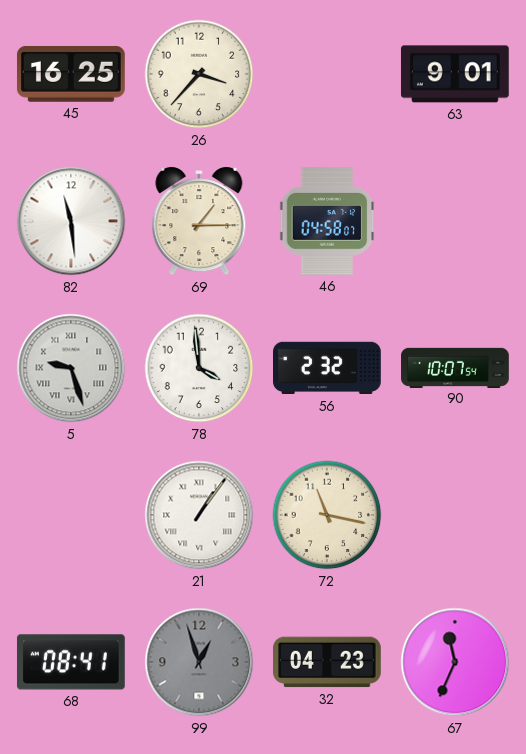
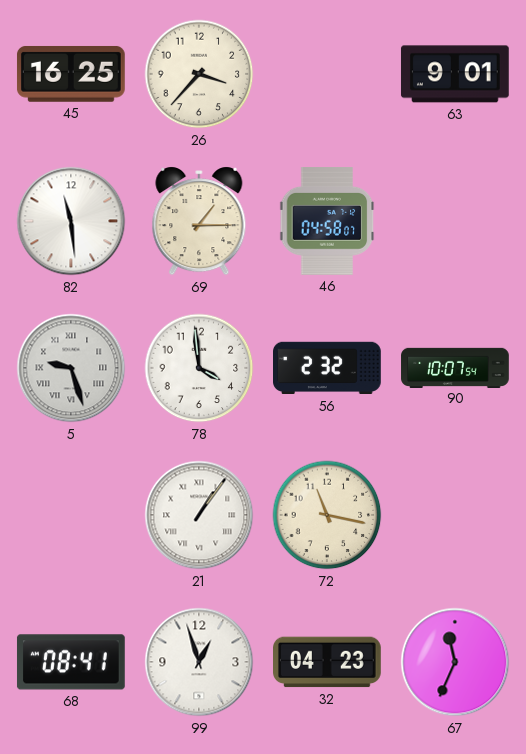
99 dial: grey -> white
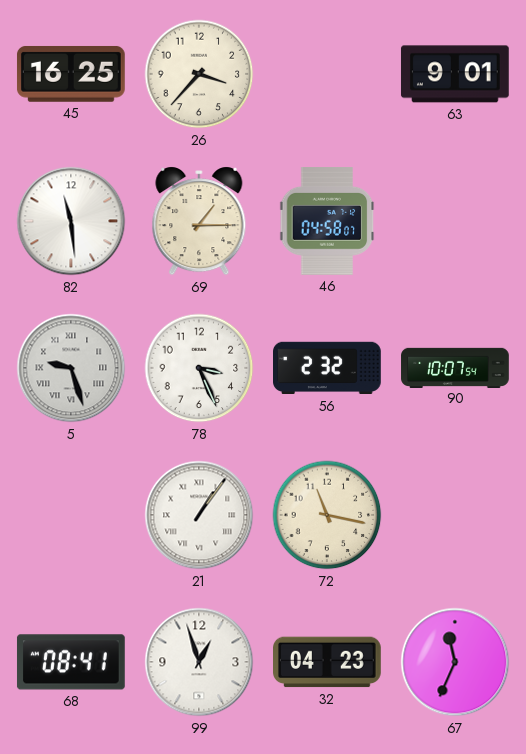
78: 3:59 -> 3:26
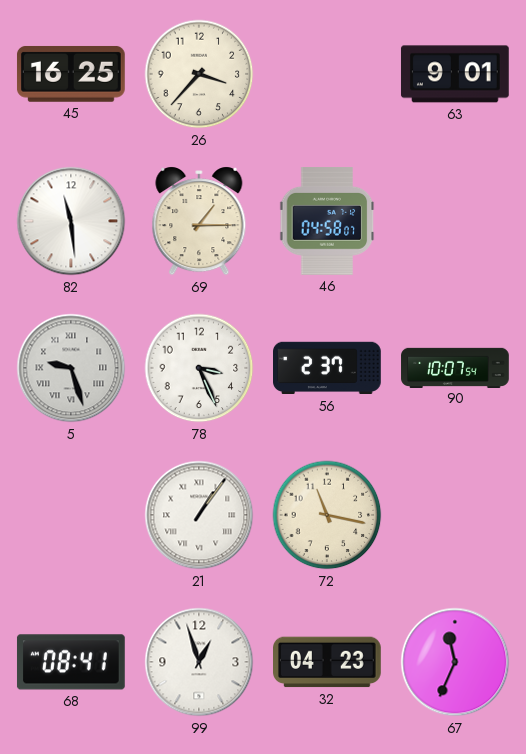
56: 2:32 -> 2:37
